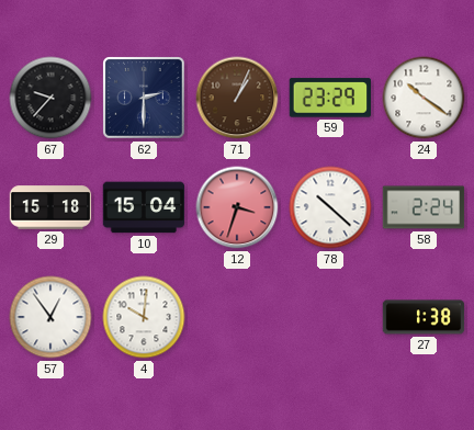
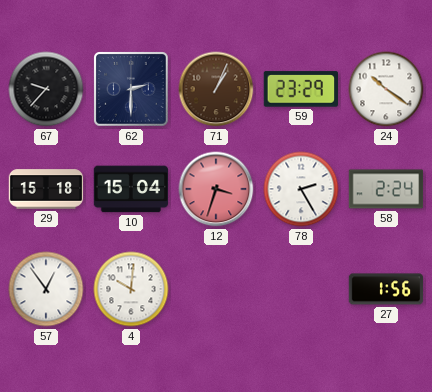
78: 10:22 -> 2:25
27: 1:38 -> 1:56
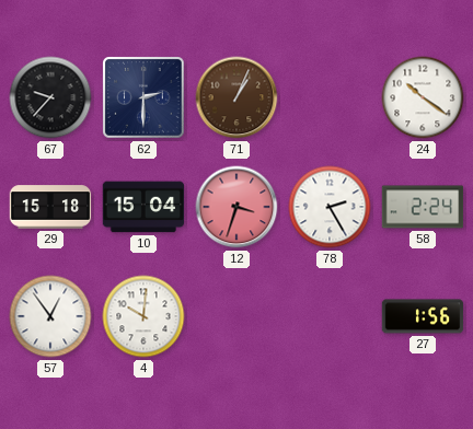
59: 23:29 -> none
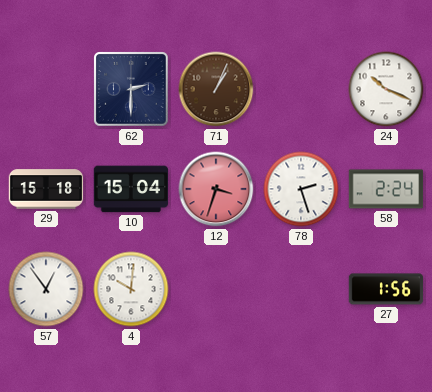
67: 9:37 -> none
24: 10:21 -> 10:19
78: 2:25 -> 2:27
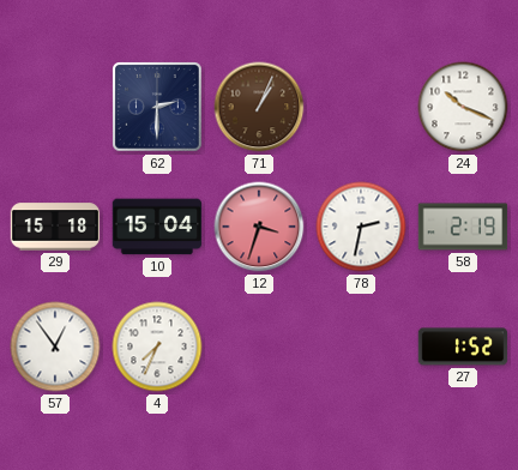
78: 2:27 -> 2:32
58: 2:24 -> 2:19
4: 10:01 -> 7:34
27: 1:56 -> 1:52
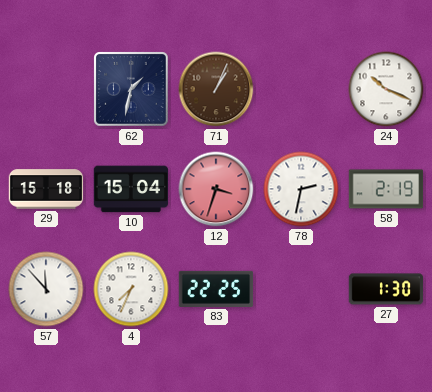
62: 2:30 -> 1:32
57: 12:54 -> 11:53
83: none -> 22:25
27: 1:52 -> 1:30
